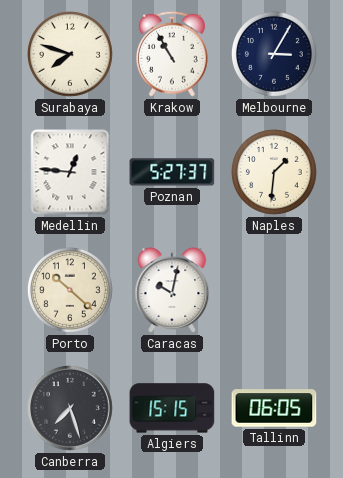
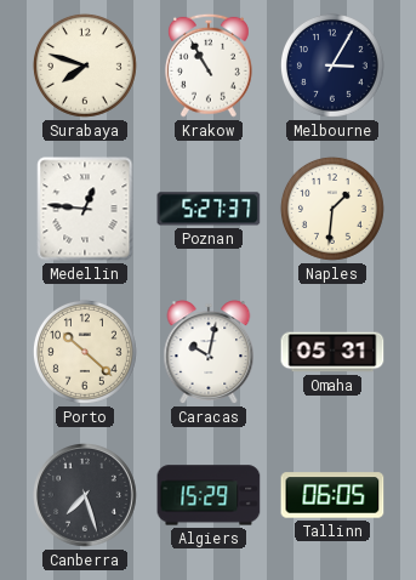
Omaha: none -> 05:31
Algiers: 15:15 -> 15:29
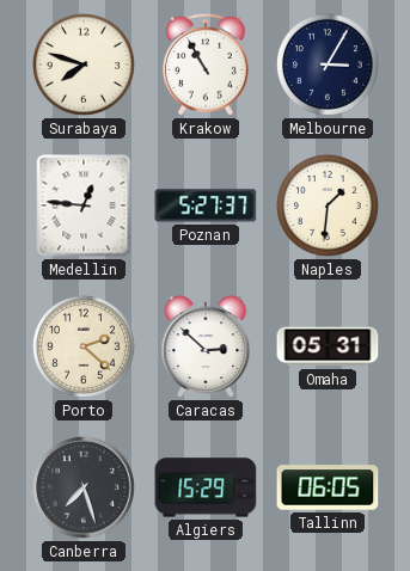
Porto: 10:22 -> 2:22
Caracas: 10:02 -> 2:52
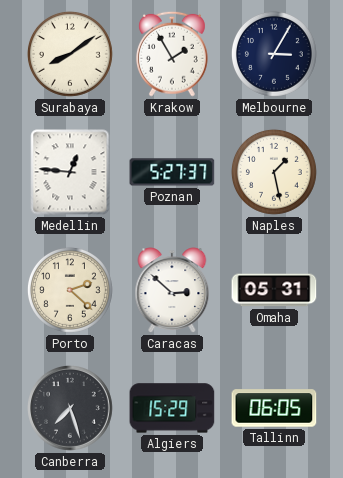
Surabaya: 7:48 -> 8:09
Krakow: 10:55 -> 1:55
Naples: 1:31 -> 1:28
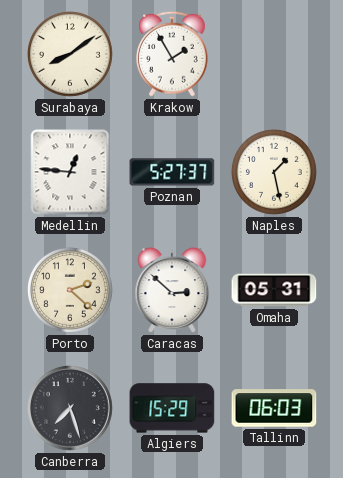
Melbourne: 3:05 -> none
Tallinn: 06:05 -> 06:03
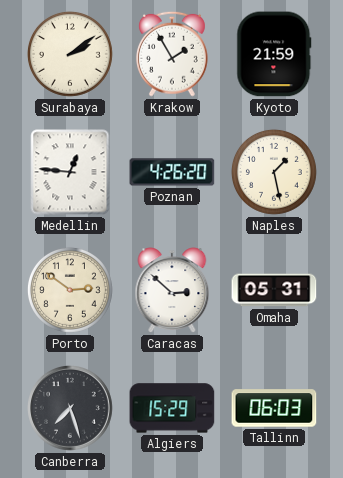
Surabaya: 8:09 -> 2:09
Kyoto: none -> 21:59
Poznan: 5:27 -> 4:26
Porto: 2:22 -> 2:51
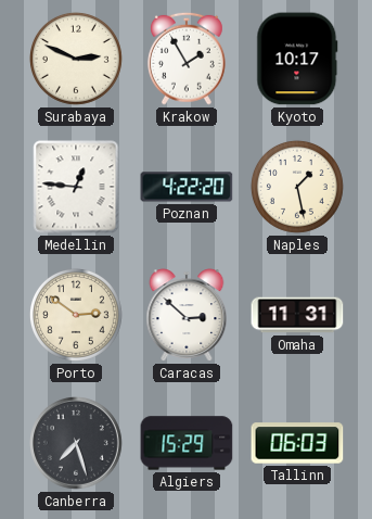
Surabaya: 2:09 -> 2:49
Kyoto: 21:59 -> 10:17
Poznan: 4:26 -> 4:22
Omaha: 05:31 -> 11:31
